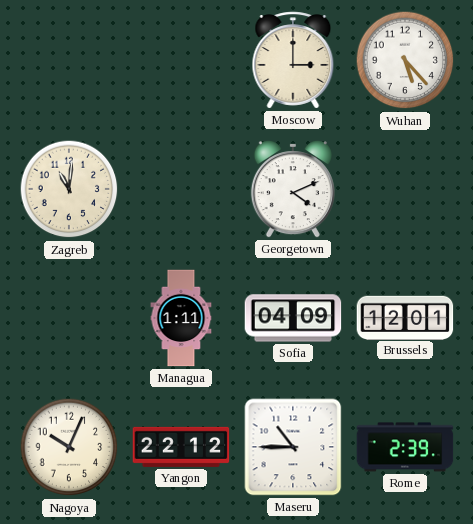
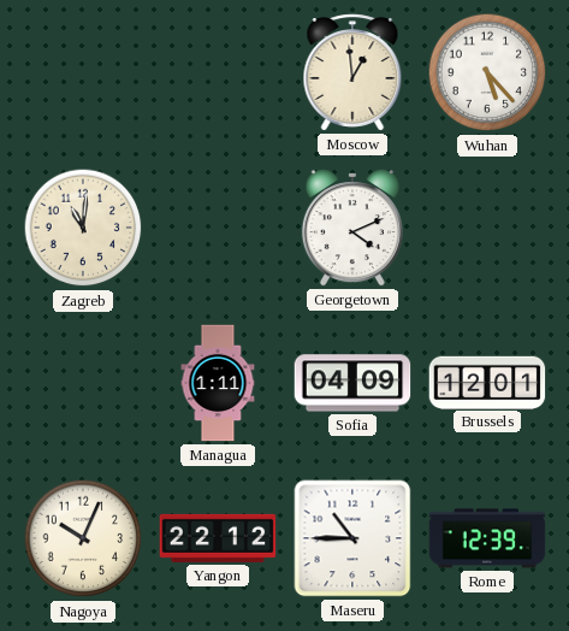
Moscow: 3:00 -> 12:59
Rome: 2:39 -> 12:39
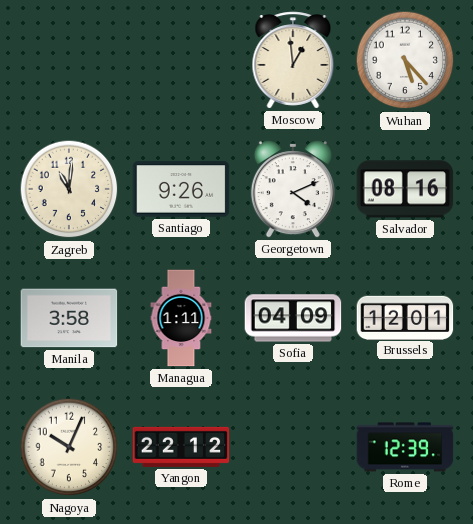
Santiago: none -> 9:26
Salvador: none -> 08:16
Manila: none -> 3:58
Maseru: 10:45 -> none
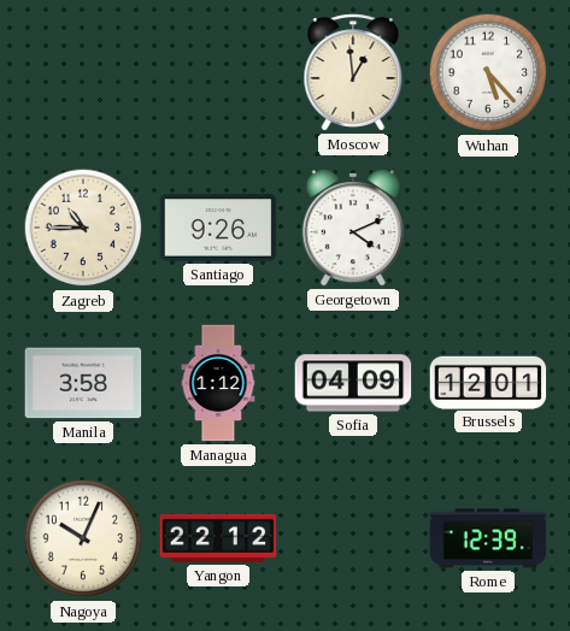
Zagreb: 11:01 -> 10:45
Salvador: 08:16 -> none
Managua: 1:11 -> 1:12
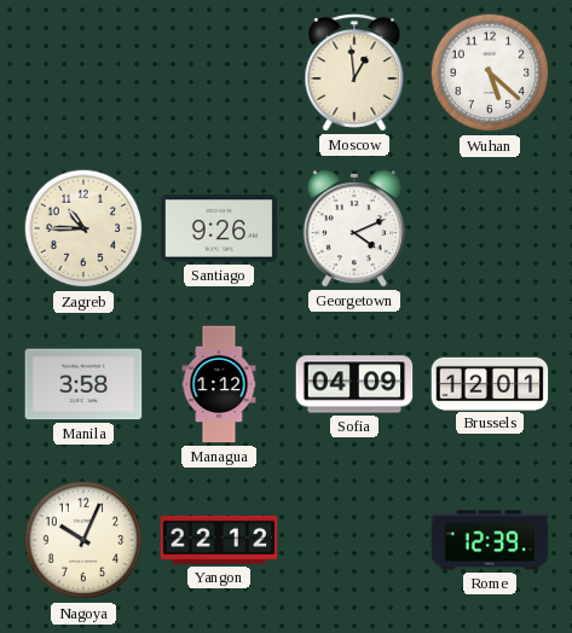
Wuhan: 5:23 -> 5:22
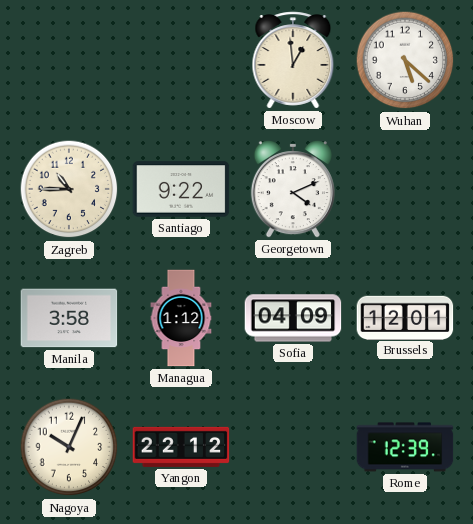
Santiago: 9:26 -> 9:22
